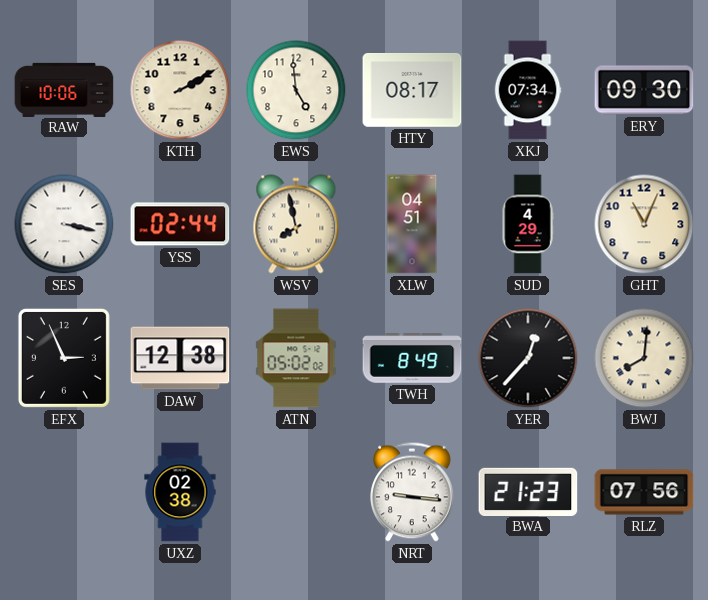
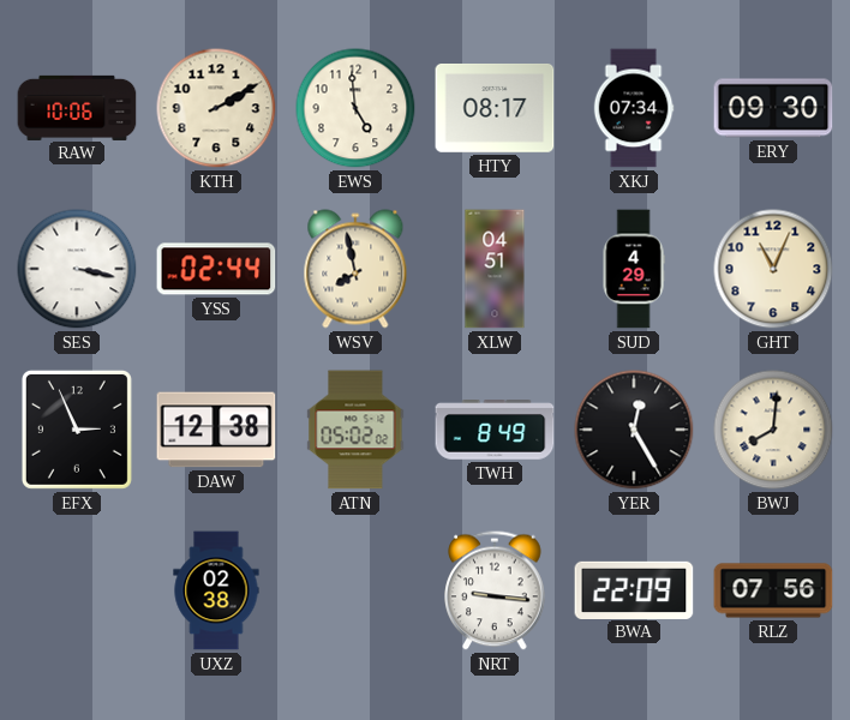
YER: 12:37 -> 12:25
BWA: 21:23 -> 22:09
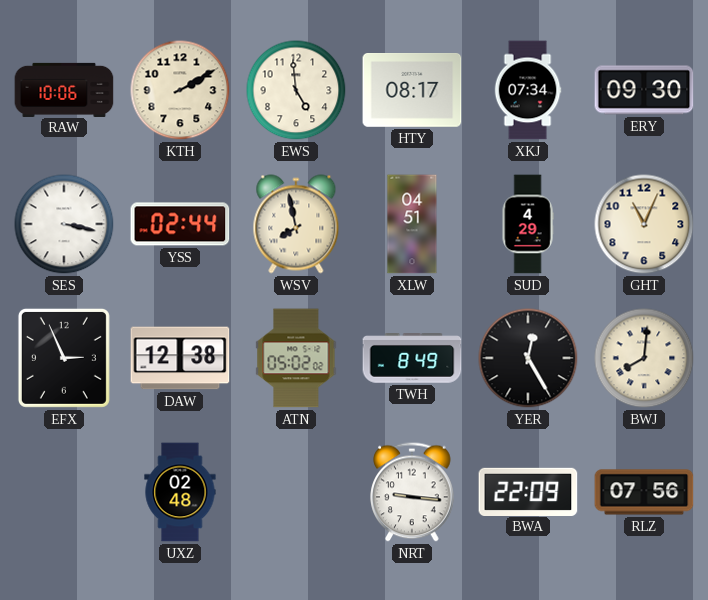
UXZ: 02:38 -> 02:48
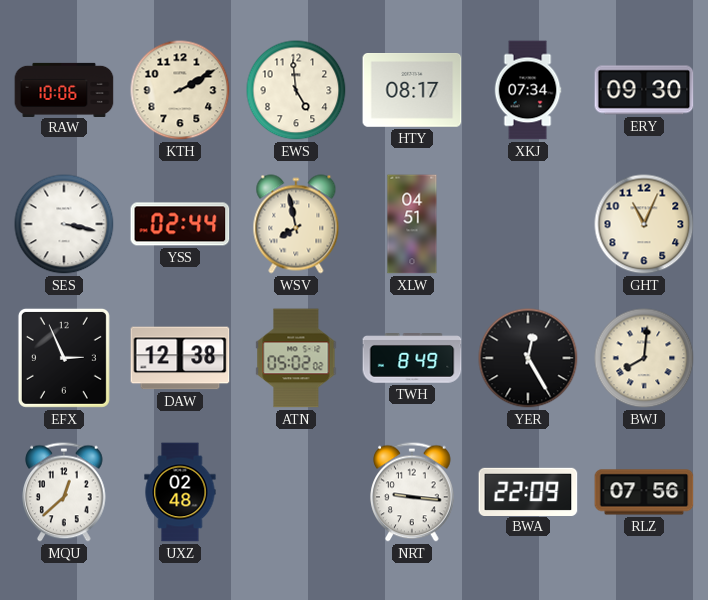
SUD: 4:29 -> none
MQU: none -> 12:38
